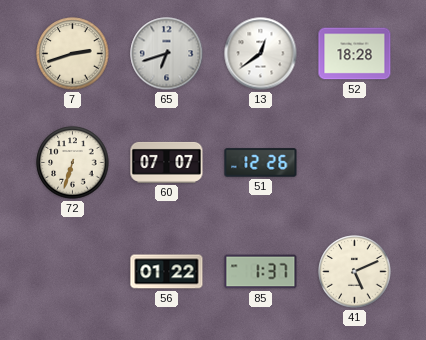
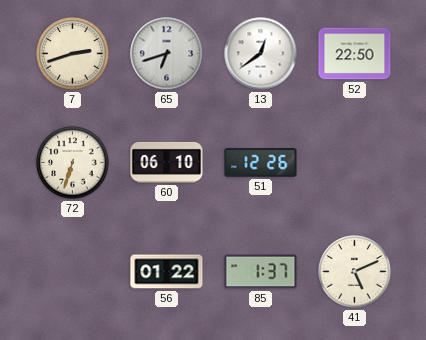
52: 18:28 -> 22:50
60: 07:07 -> 06:10
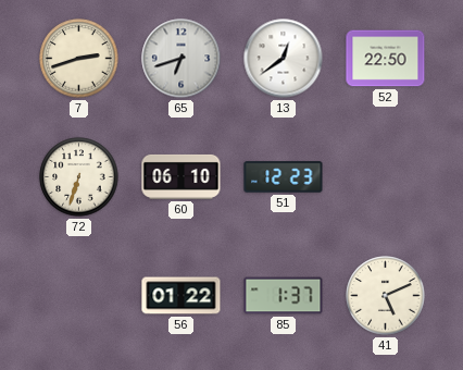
51: 12:26 -> 12:23
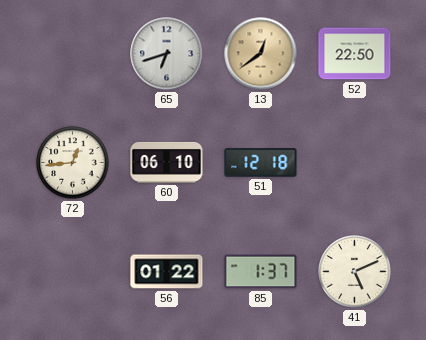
7: 2:42 -> none
13 dial: white -> champagne
72: 6:33 -> 12:44
51: 12:23 -> 12:18
